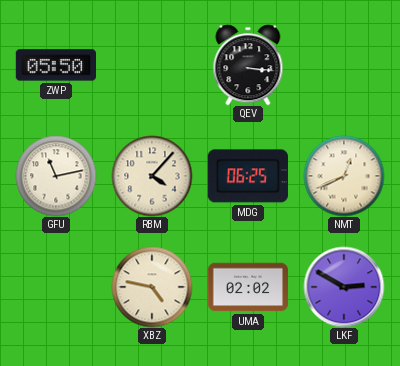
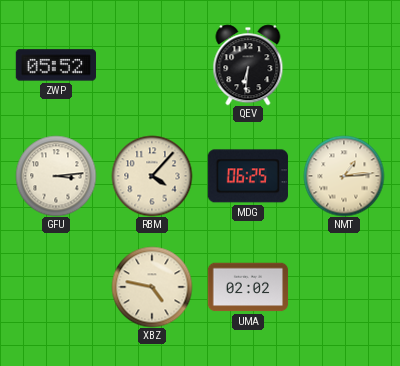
ZWP: 05:50 -> 05:52
QEV: 3:16 -> 6:31
GFU: 11:13 -> 3:14
NMT: 12:41 -> 1:14
LKF: 2:50 -> none
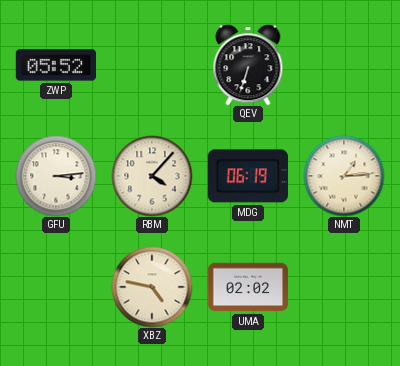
QEV: 6:31 -> 6:33
MDG: 06:25 -> 06:19
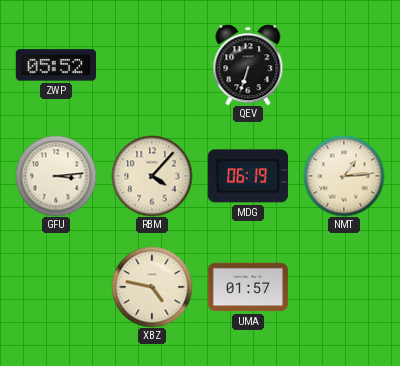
UMA: 02:02 -> 01:57
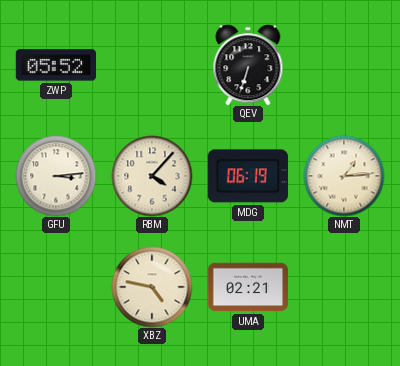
UMA: 01:57 -> 02:21
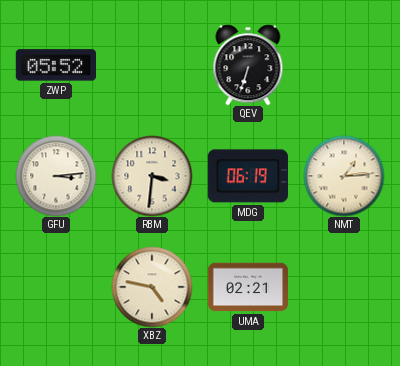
RBM: 4:07 -> 3:31
